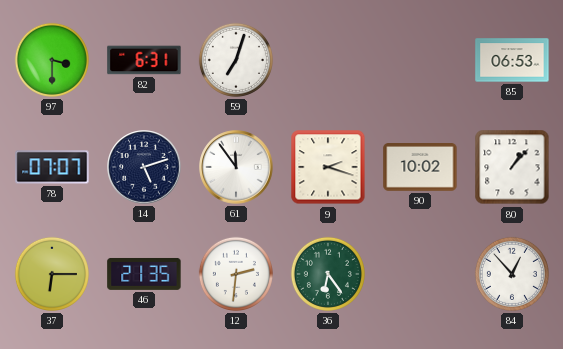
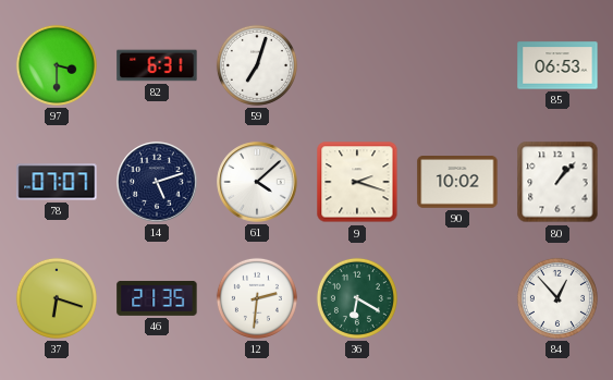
61: 11:54 -> 4:08
37: 6:15 -> 6:18
36: 6:24 -> 6:20
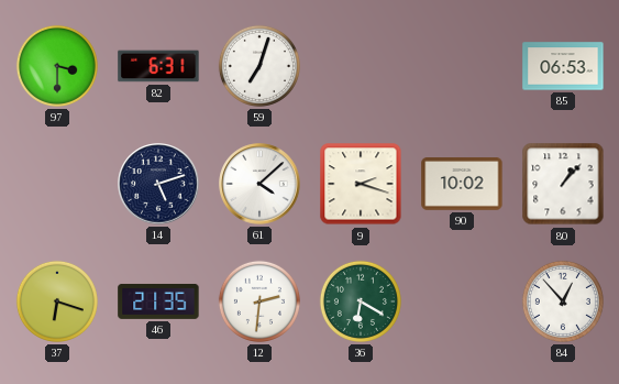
78: 07:07 -> none
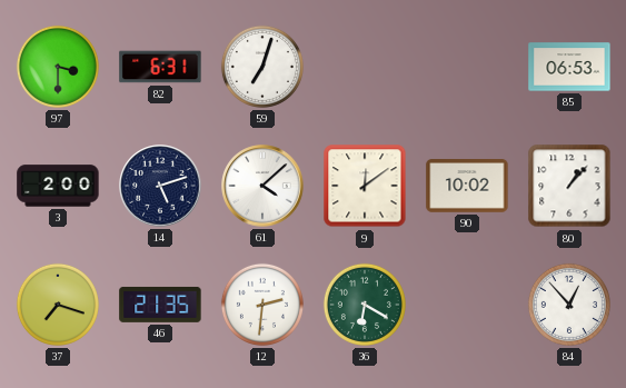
3: none -> 2:00
9: 2:18 -> 12:09
37: 6:18 -> 7:18
